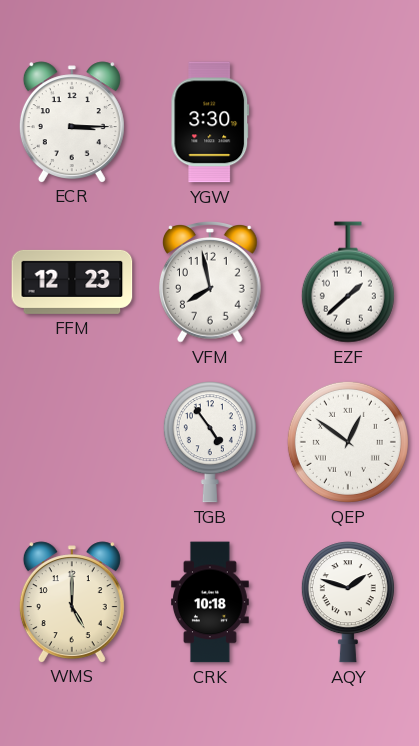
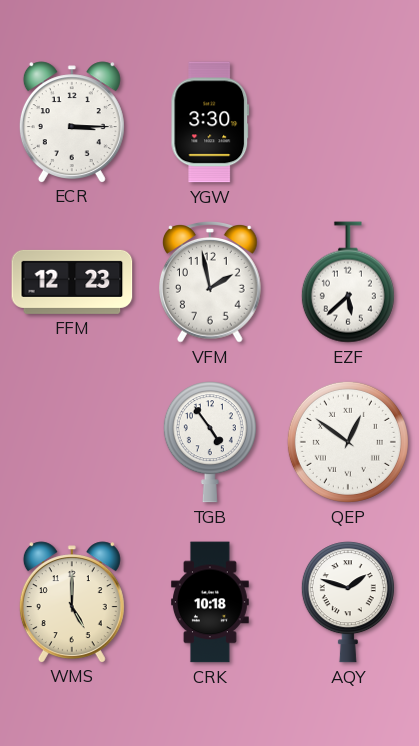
VFM: 7:58 -> 1:58
EZF: 1:38 -> 5:38
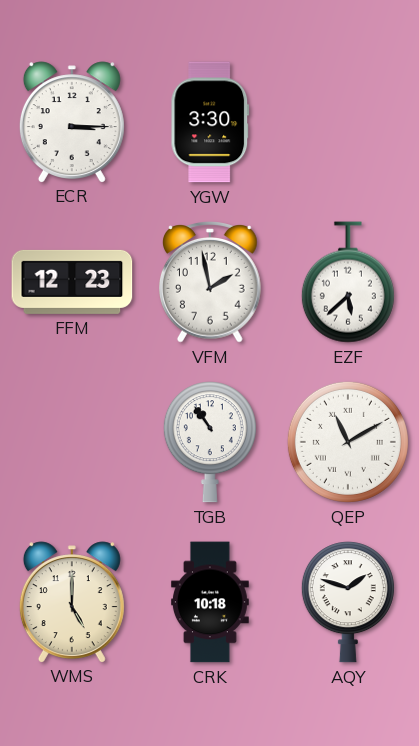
TGB: 4:54 -> 10:54
QEP: 12:51 -> 11:10
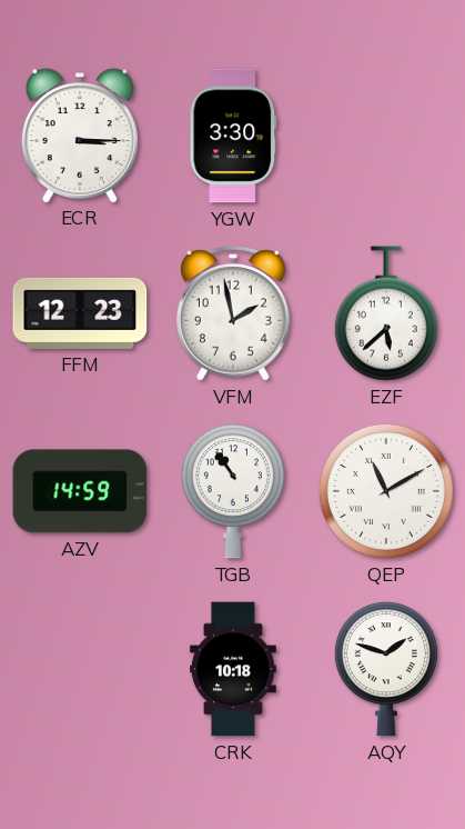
AZV: none -> 14:59
WMS: 5:00 -> none
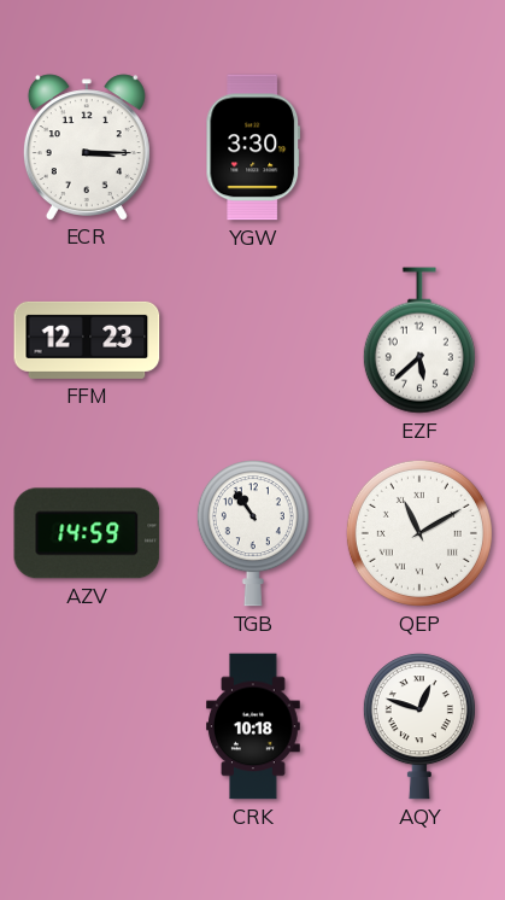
VFM: 1:58 -> none
AQY: 1:48 -> 12:48
